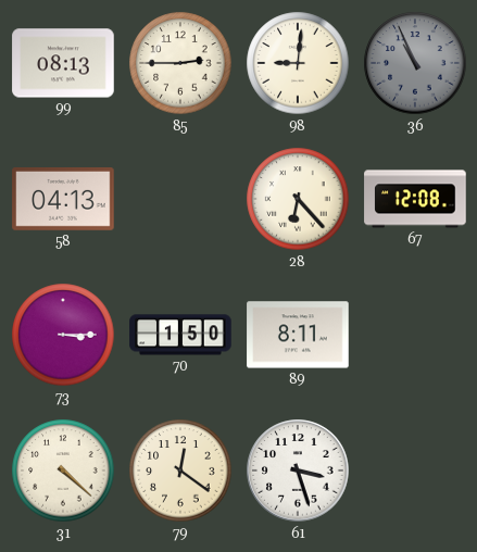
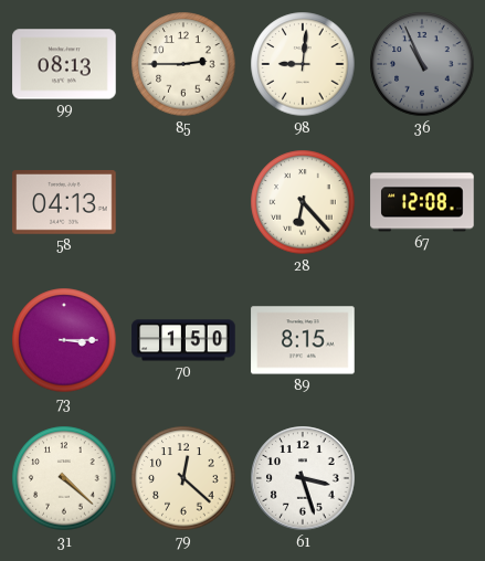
89: 8:11 -> 8:15
79: 12:21 -> 12:22
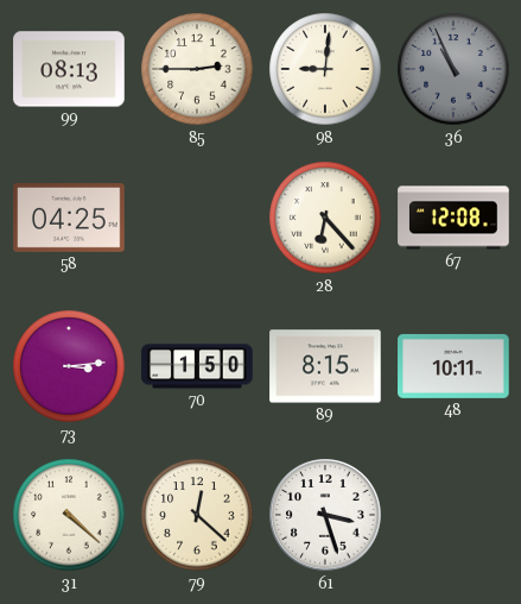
58: 04:13 -> 04:25
73: 3:15 -> 3:14
48: none -> 10:11
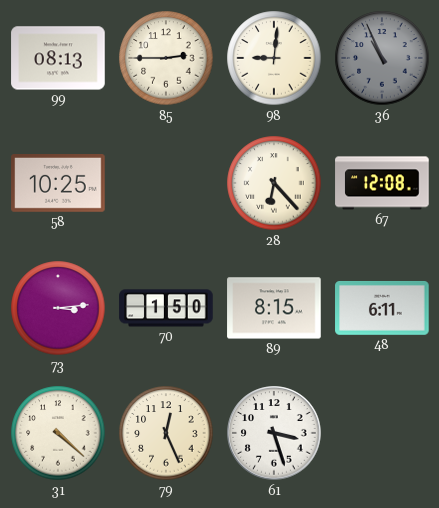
58: 04:25 -> 10:25
48: 10:11 -> 6:11
79: 12:22 -> 12:26
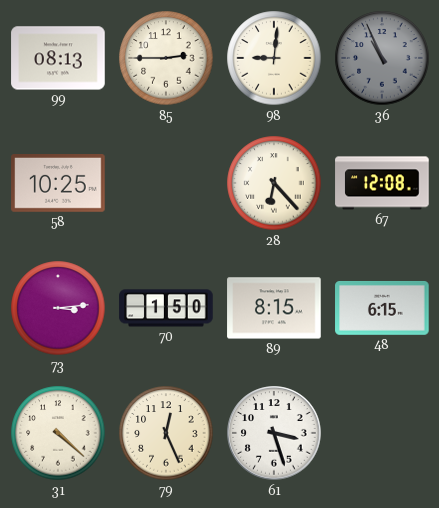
48: 6:11 -> 6:15
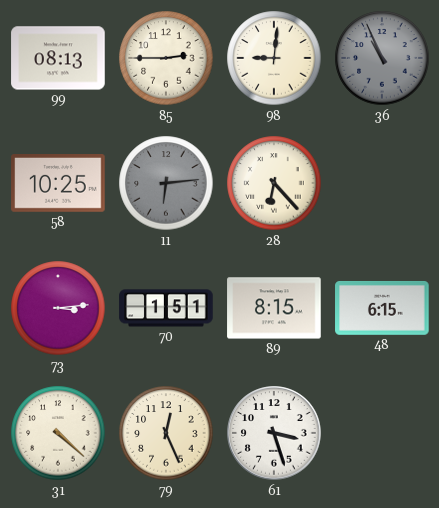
11: none -> 6:14
67: 12:08 -> none
70: 1:50 -> 1:51
